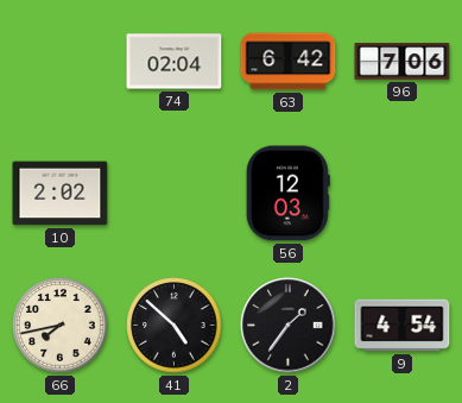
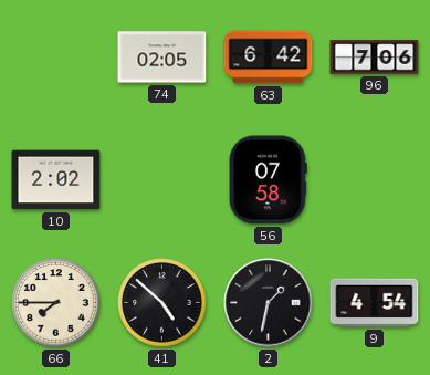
74: 02:04 -> 02:05
56: 12:03 -> 07:58
66: 7:43 -> 7:45
2: 1:36 -> 1:32
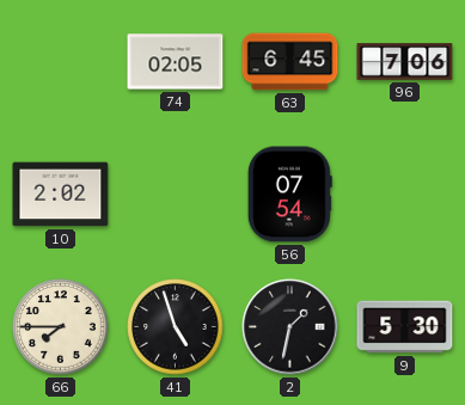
63: 6:42 -> 6:45
56: 07:58 -> 07:54
41: 4:52 -> 4:57
9: 4:54 -> 5:30
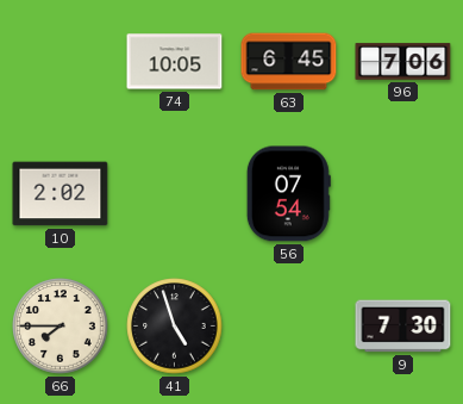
74: 02:05 -> 10:05
2: 1:32 -> none
9: 5:30 -> 7:30
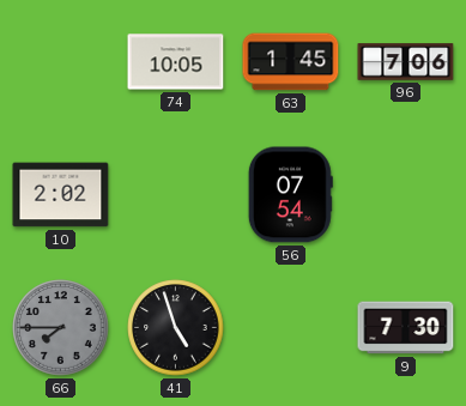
63: 6:45 -> 1:45
66 dial: cream -> grey
